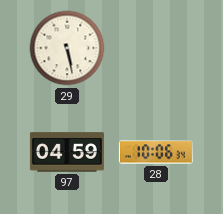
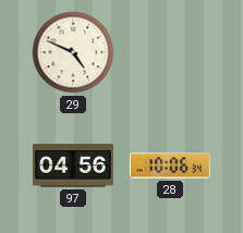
29: 5:28 -> 4:49
97: 04:59 -> 04:56
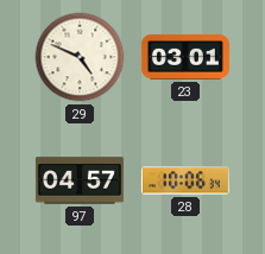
23: none -> 03:01
97: 04:56 -> 04:57
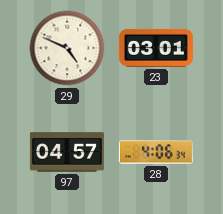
28: 10:06 -> 4:06
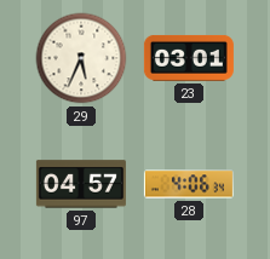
29: 4:49 -> 5:34
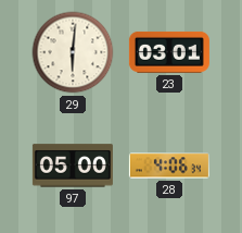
29: 5:34 -> 6:01
97: 04:57 -> 05:00
